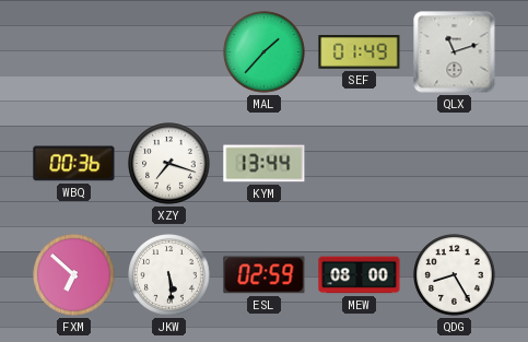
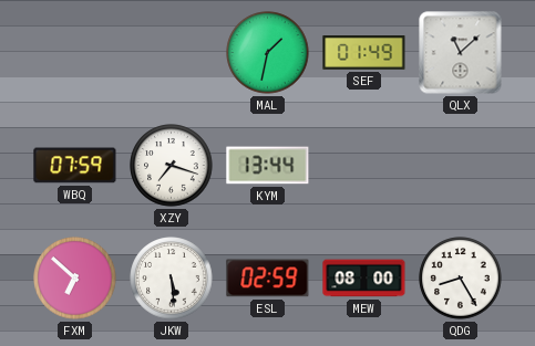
MAL: 1:37 -> 1:32
QLX: 11:12 -> 11:08
WBQ: 00:36 -> 07:59
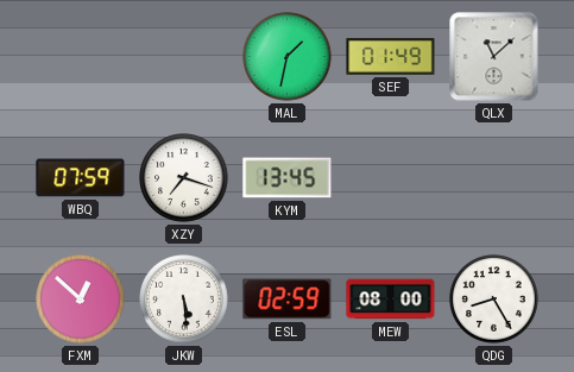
KYM: 13:44 -> 13:45
FXM: 6:52 -> 12:52
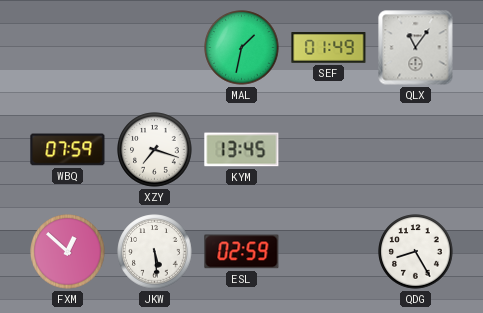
QLX: 11:08 -> 11:06
MEW: 08:00 -> none
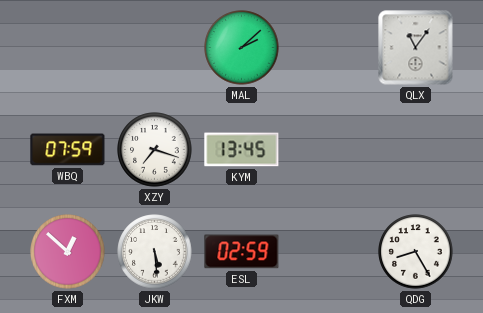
MAL: 1:32 -> 2:08
SEF: 01:49 -> none
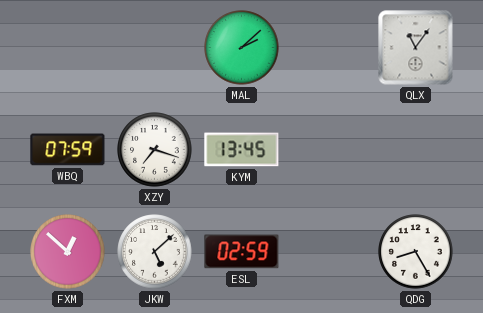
JKW: 5:29 -> 5:08
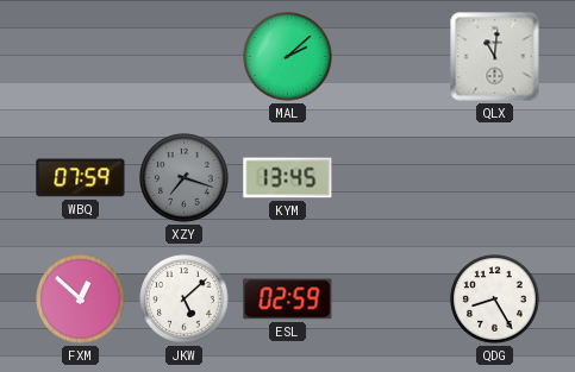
QLX: 11:06 -> 11:01
XZY dial: white -> grey
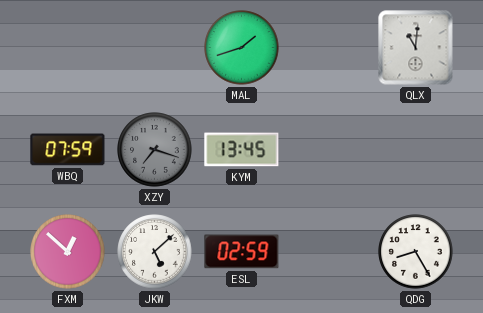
MAL: 2:08 -> 1:42
